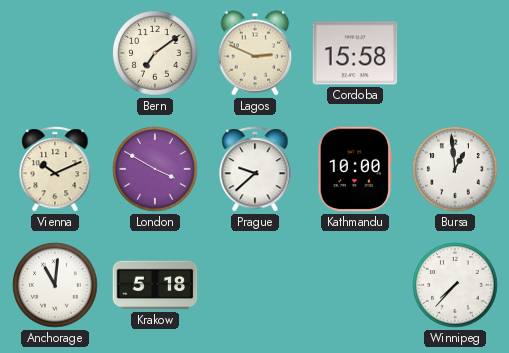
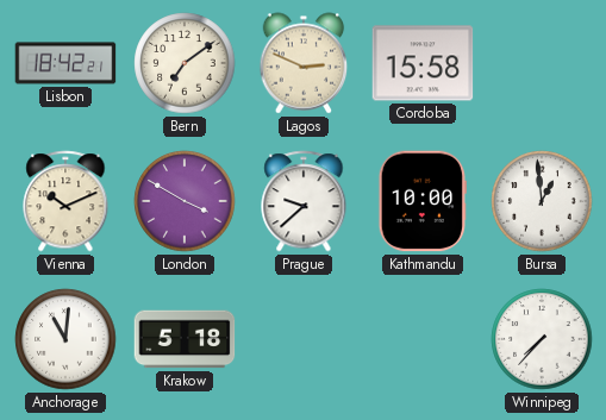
Lisbon: none -> 18:42
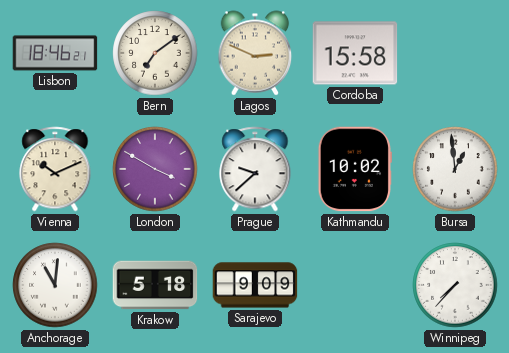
Lisbon: 18:42 -> 18:46
Kathmandu: 10:00 -> 10:02
Sarajevo: none -> 9:09
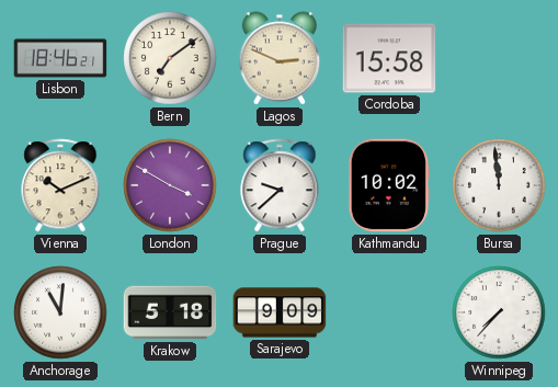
Bursa: 12:59 -> 11:59
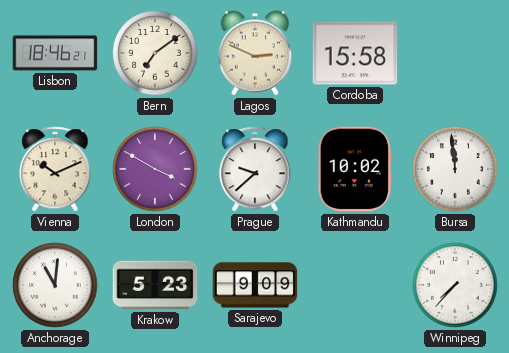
Krakow: 5:18 -> 5:23
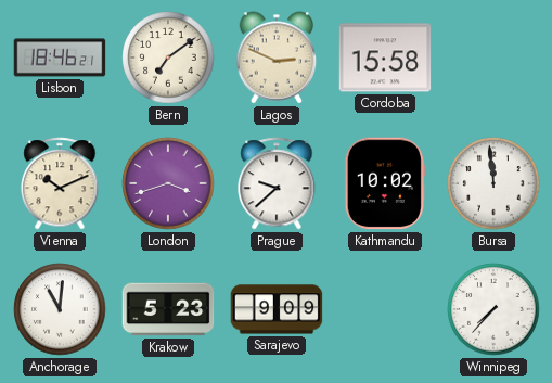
London: 3:50 -> 3:42
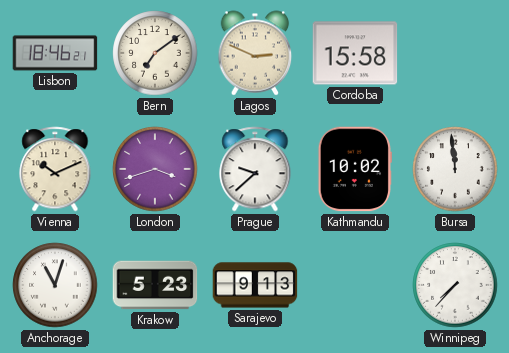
Anchorage: 11:01 -> 11:03
Sarajevo: 9:09 -> 9:13
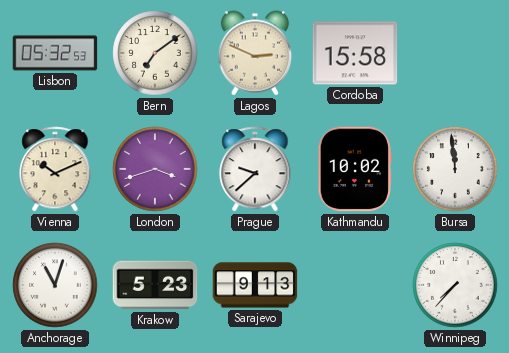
Lisbon: 18:46 -> 05:32
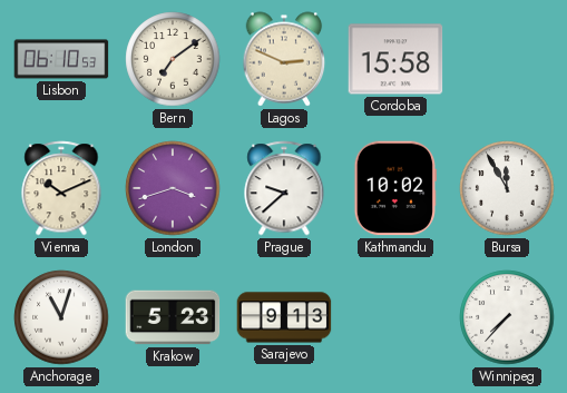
Lisbon: 05:32 -> 06:10
Bursa: 11:59 -> 11:55
